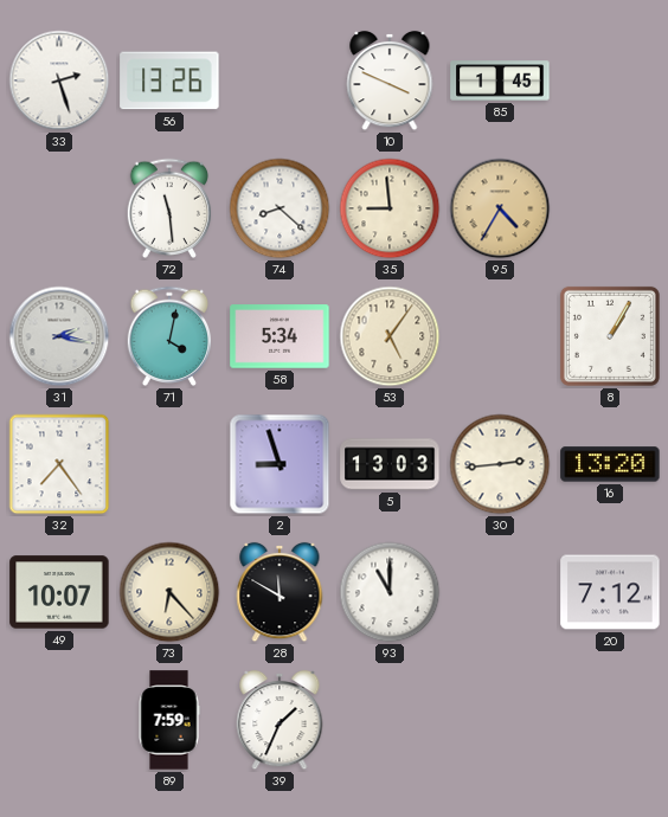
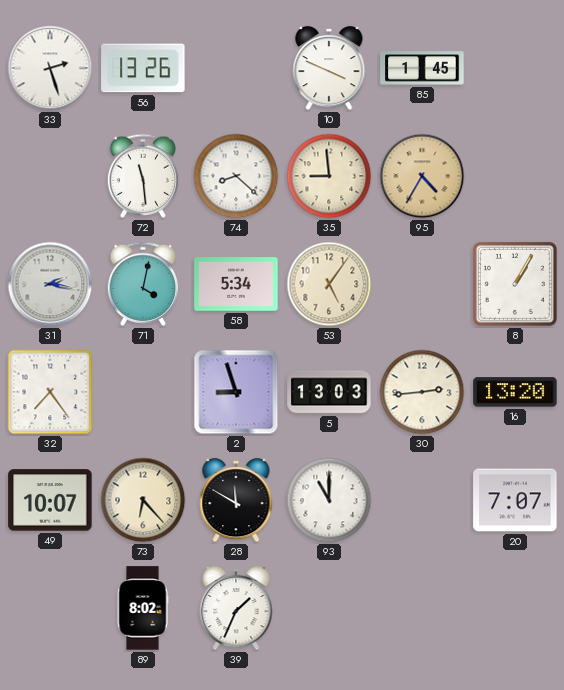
20: 7:12 -> 7:07
89: 7:59 -> 8:02
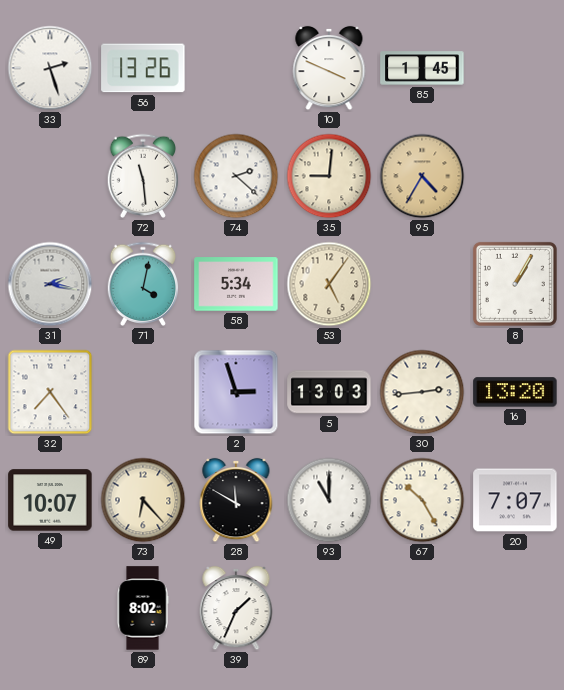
74: 8:22 -> 2:22
35: 8:59 -> 9:01
2: 8:57 -> 2:57
67: none -> 10:25
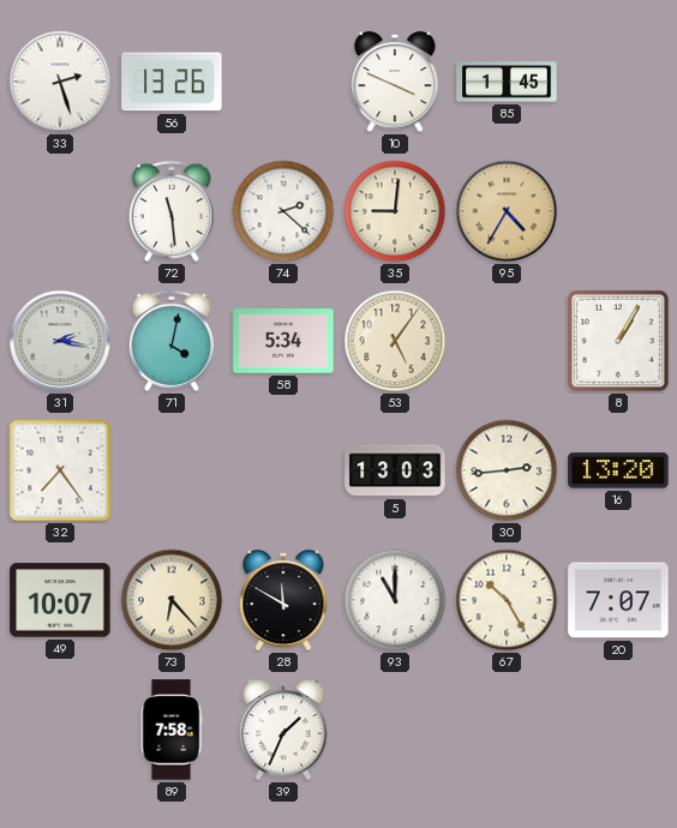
2: 2:57 -> none
89: 8:02 -> 7:58
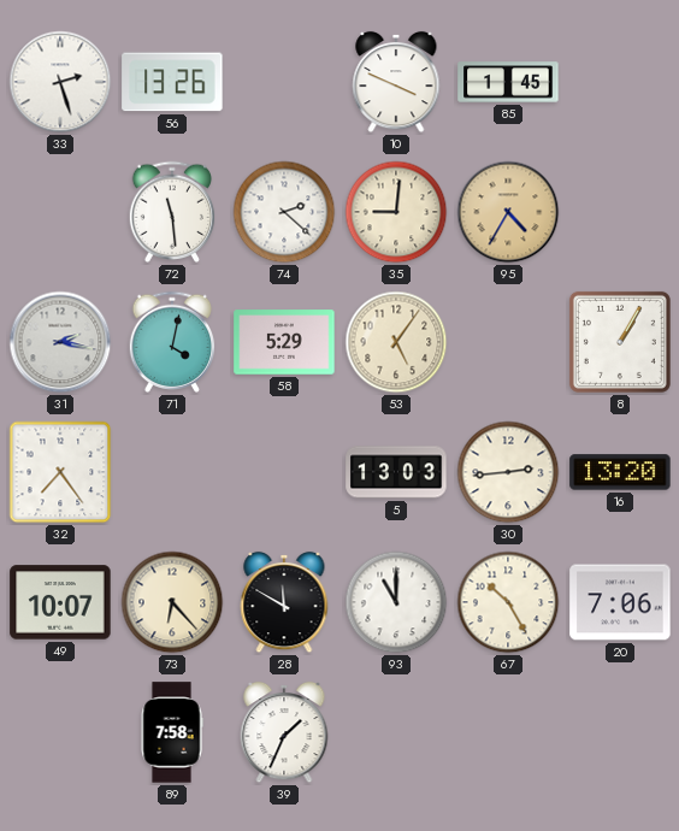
58: 5:34 -> 5:29
20: 7:07 -> 7:06
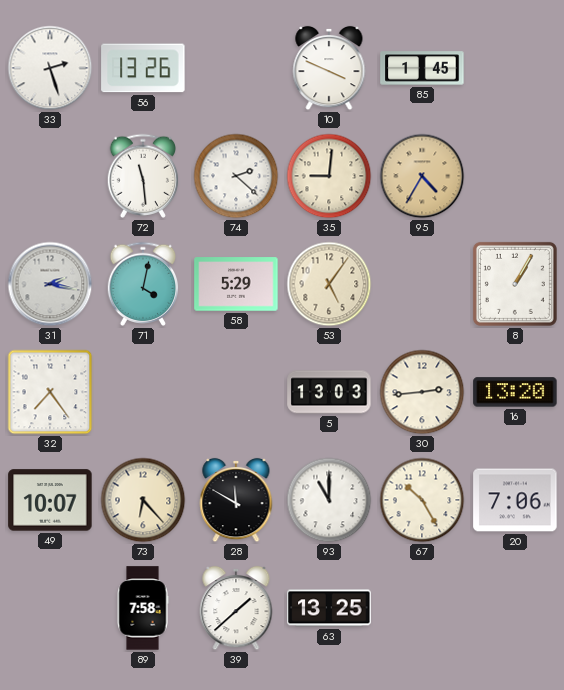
39: 1:34 -> 1:38
63: none -> 13:25
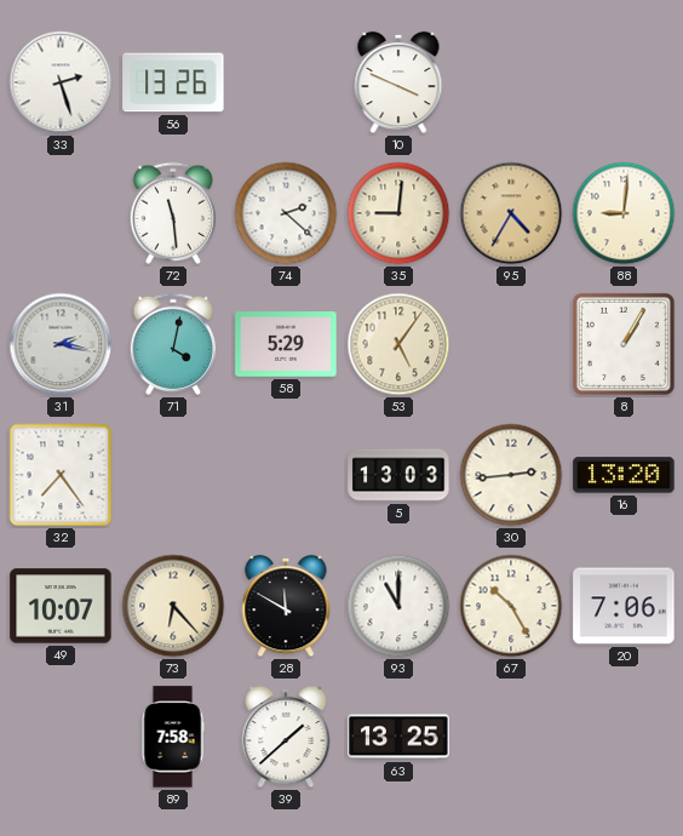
85: 1:45 -> none
88: none -> 9:01
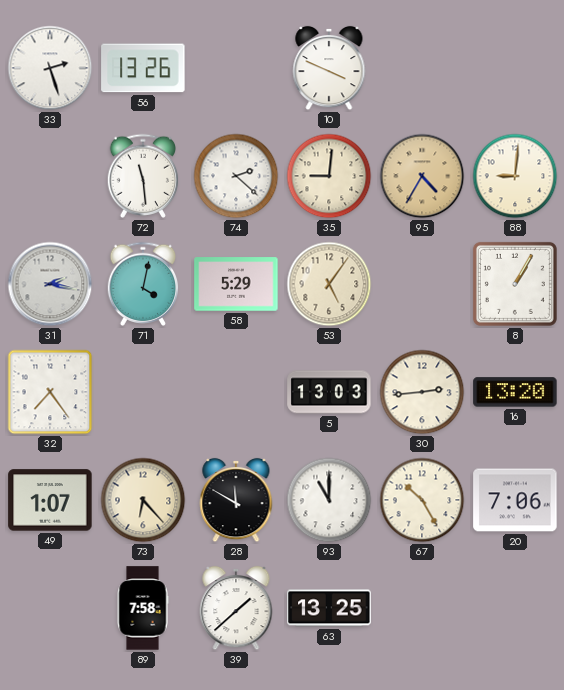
49: 10:07 -> 1:07
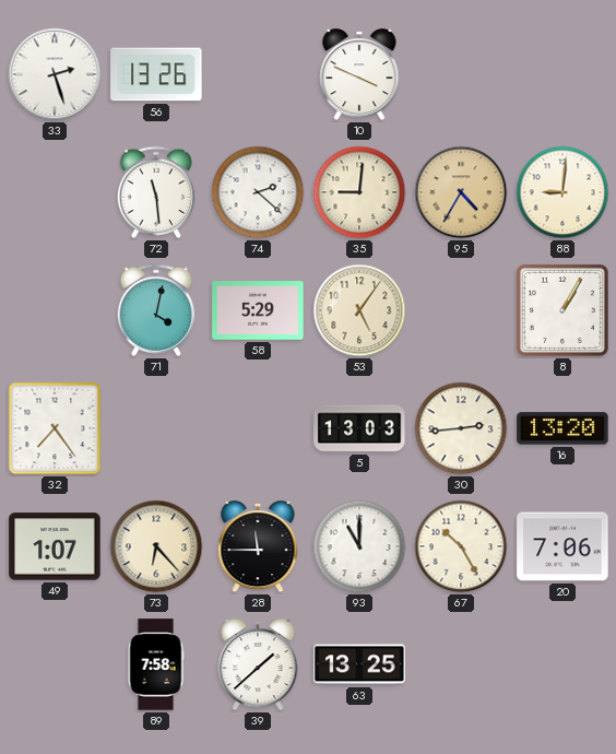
31: 2:17 -> none
28: 11:50 -> 11:45
